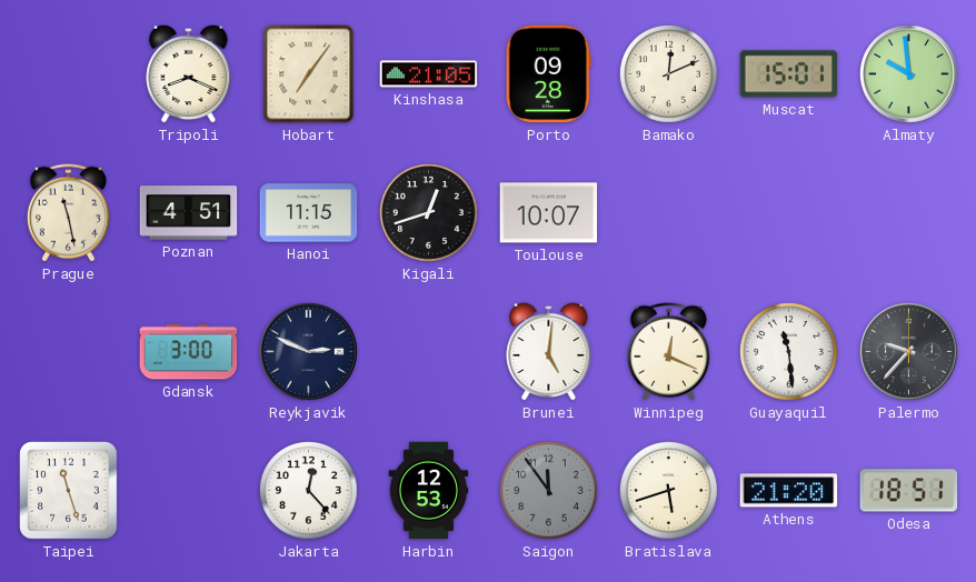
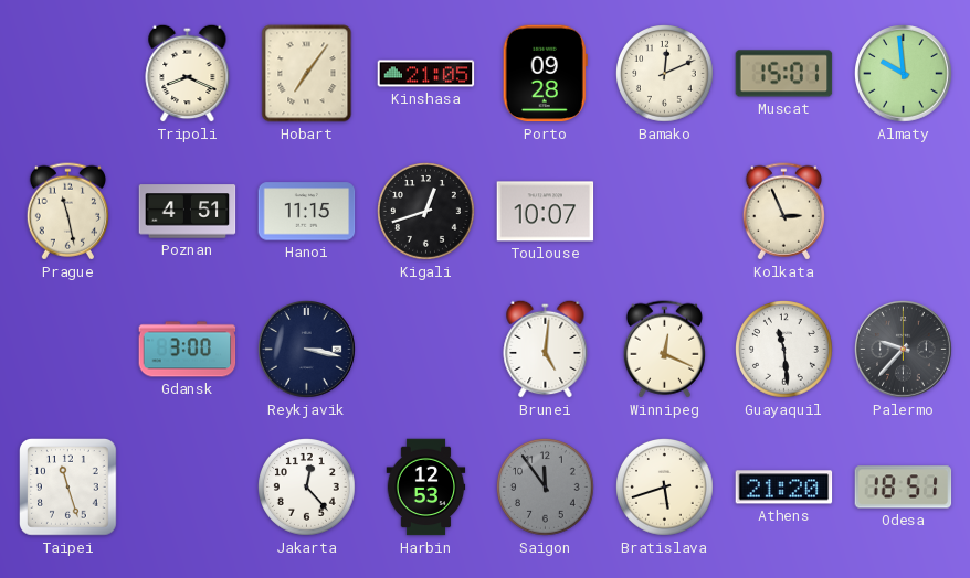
Kolkata: none -> 2:56
Reykjavik: 2:49 -> 3:17
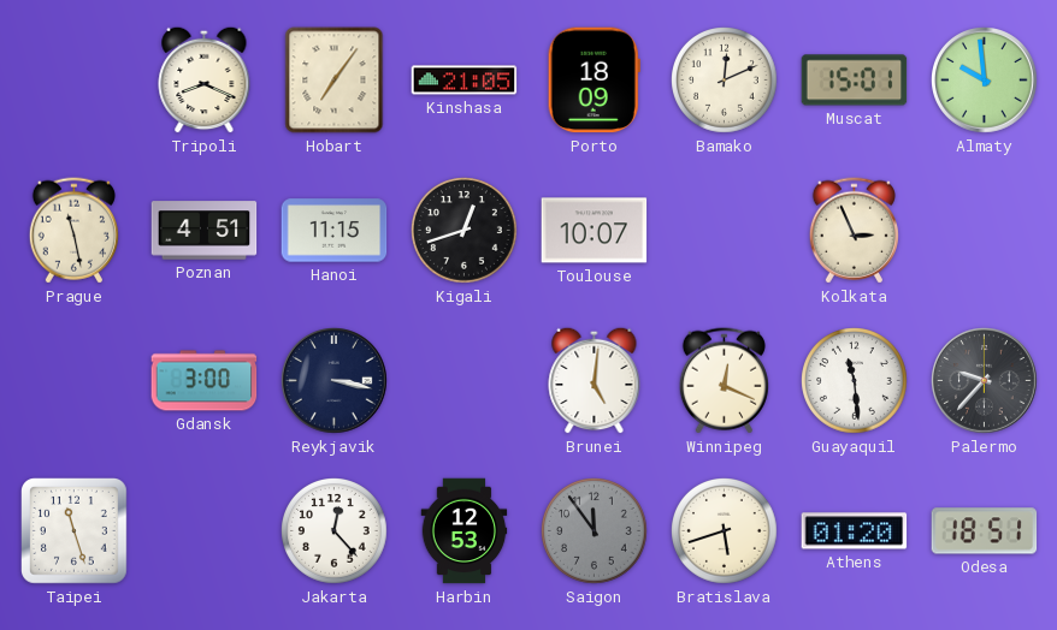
Porto: 09:28 -> 18:09
Athens: 21:20 -> 01:20
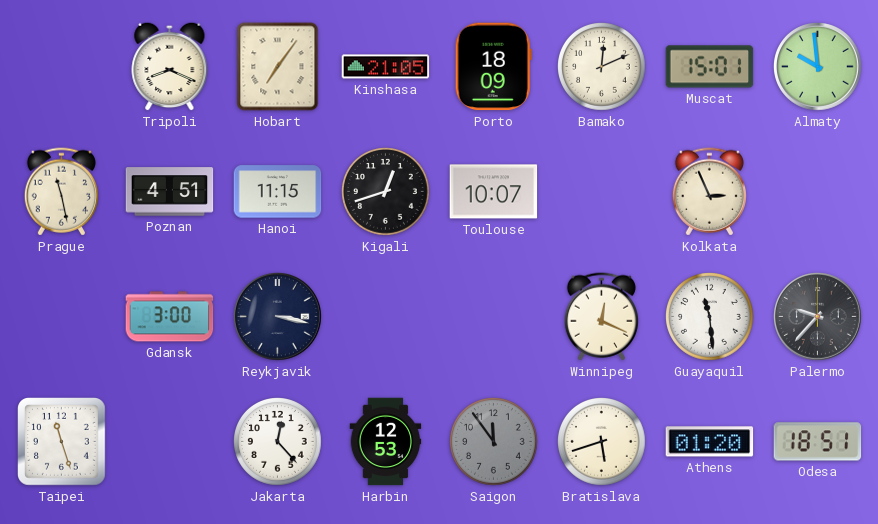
Brunei: 5:01 -> none
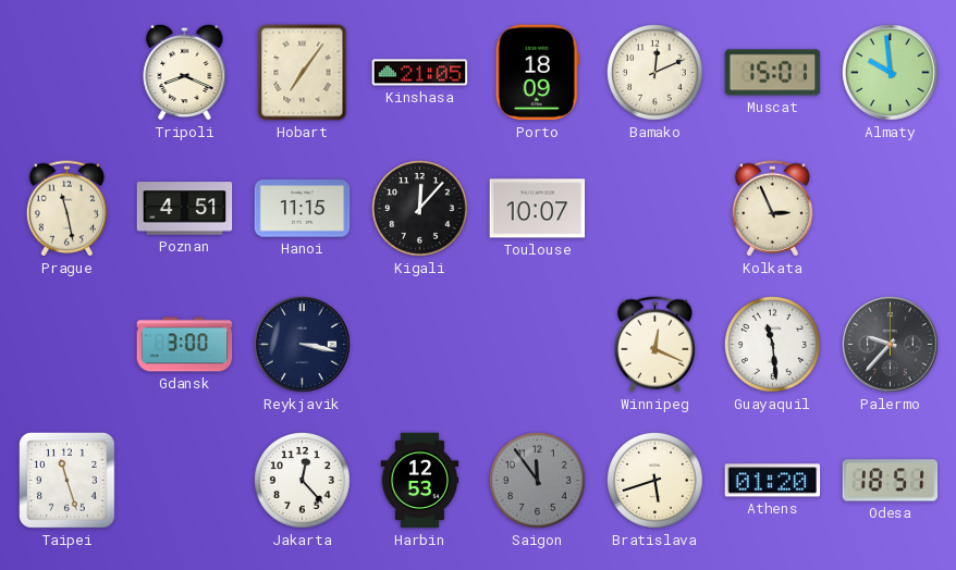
Kigali: 12:42 -> 12:07
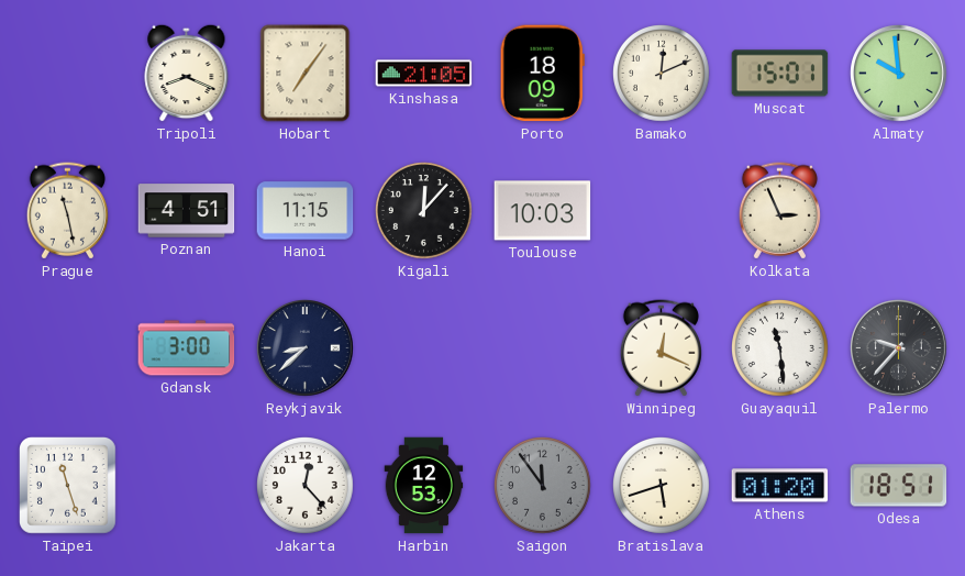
Toulouse: 10:07 -> 10:03
Reykjavik: 3:17 -> 8:38
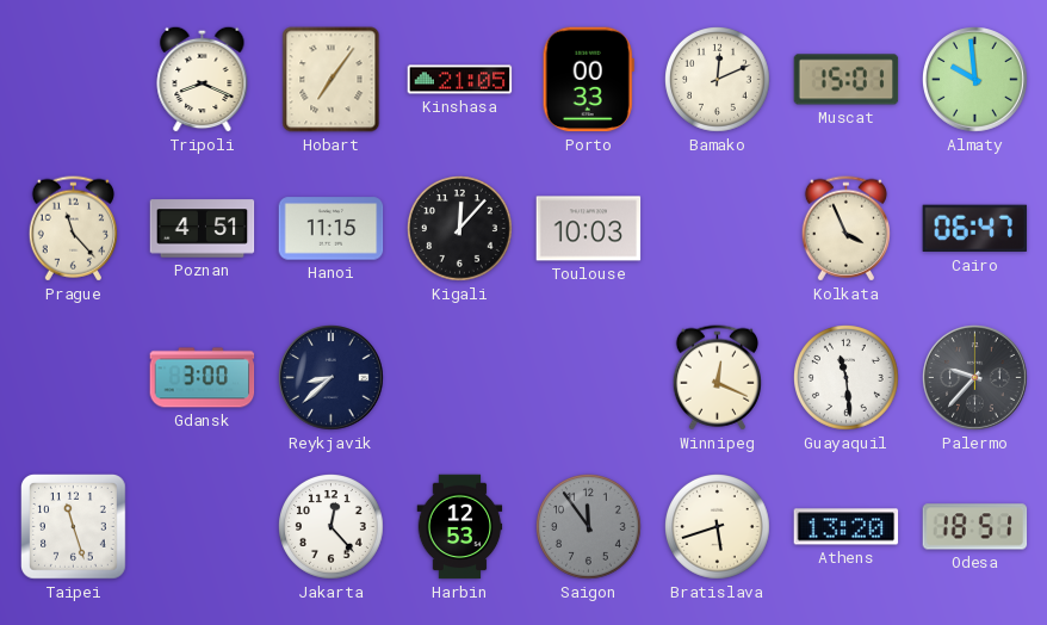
Porto: 18:09 -> 00:33
Prague: 11:28 -> 11:23
Kolkata: 2:56 -> 3:56
Cairo: none -> 06:47
Athens: 01:20 -> 13:20
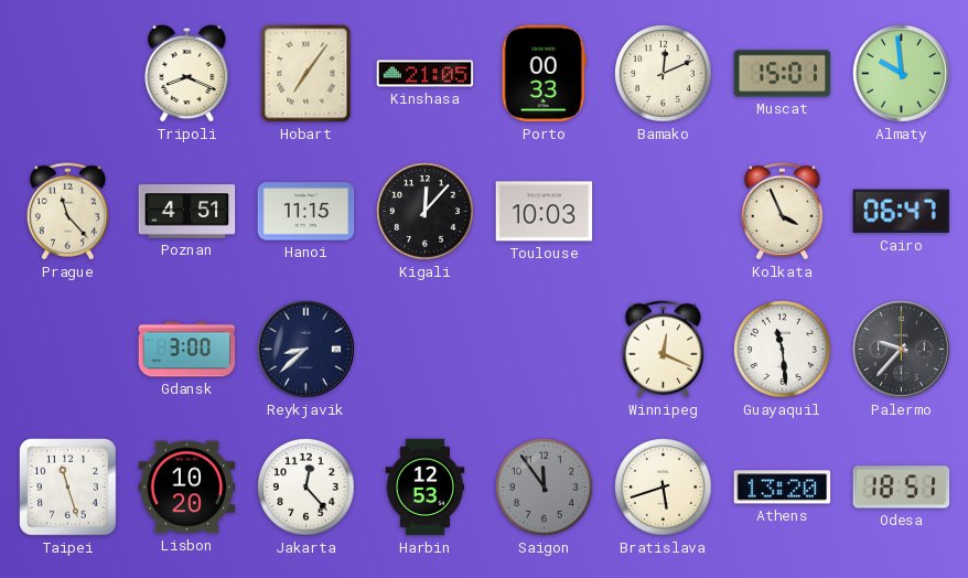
Lisbon: none -> 10:20
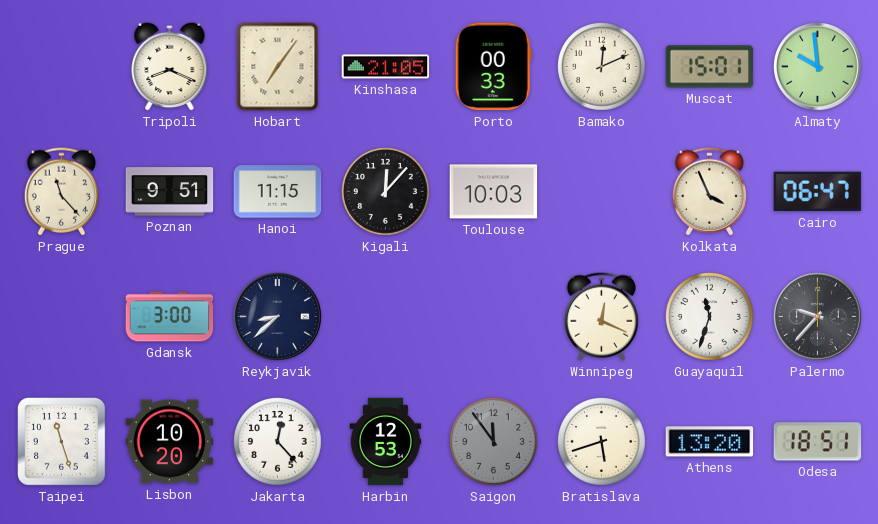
Poznan: 4:51 -> 9:51
Guayaquil: 11:29 -> 11:33
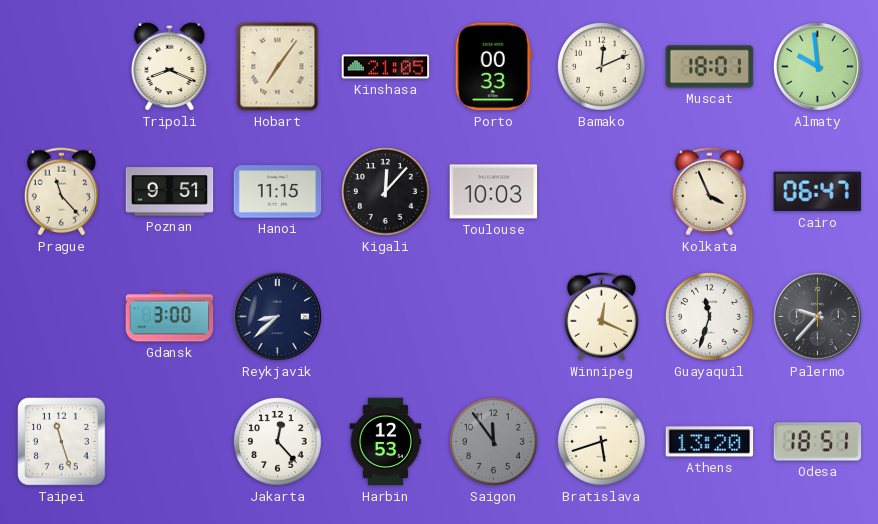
Muscat: 15:01 -> 18:01
Lisbon: 10:20 -> none
